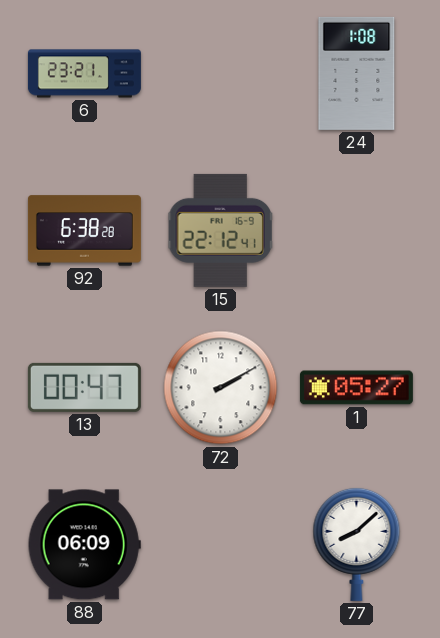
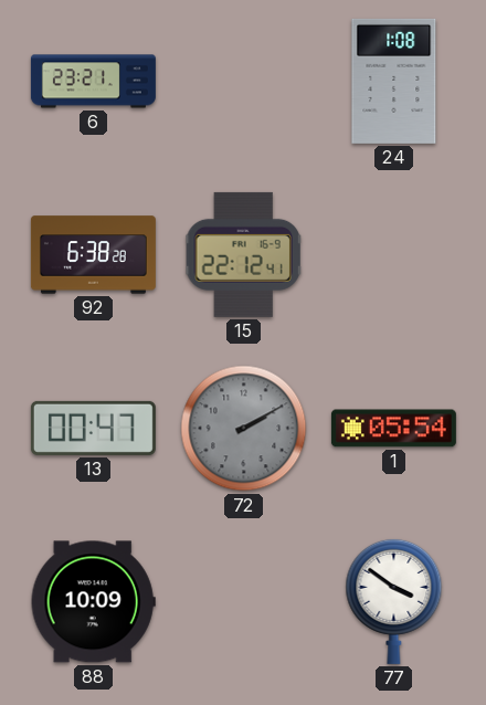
72 dial: white -> grey
1: 05:27 -> 05:54
88: 06:09 -> 10:09
77: 8:08 -> 3:51
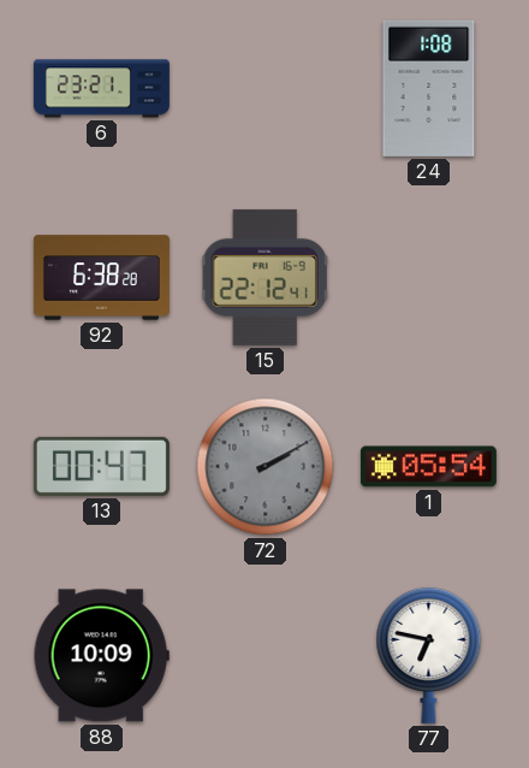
77: 3:51 -> 6:47
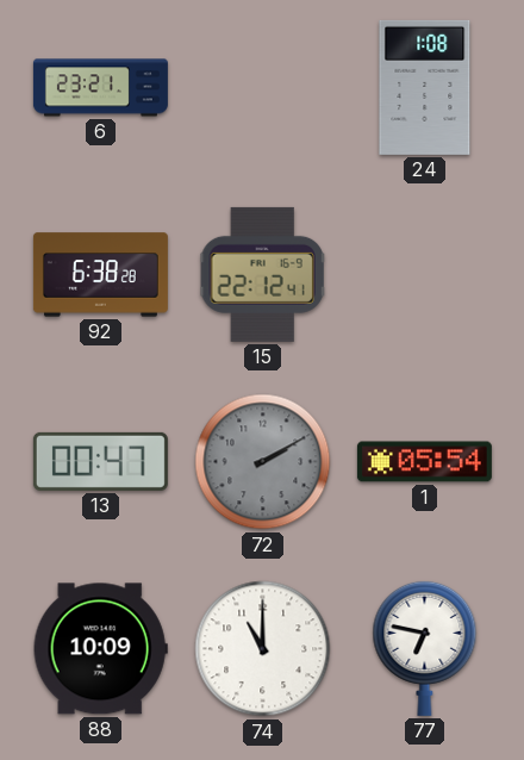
74: none -> 11:00
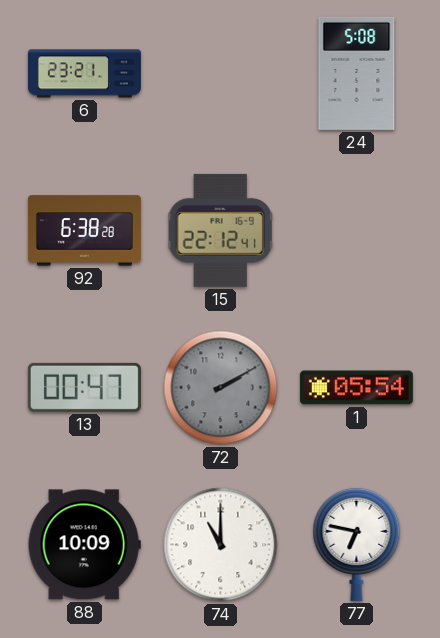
24: 1:08 -> 5:08
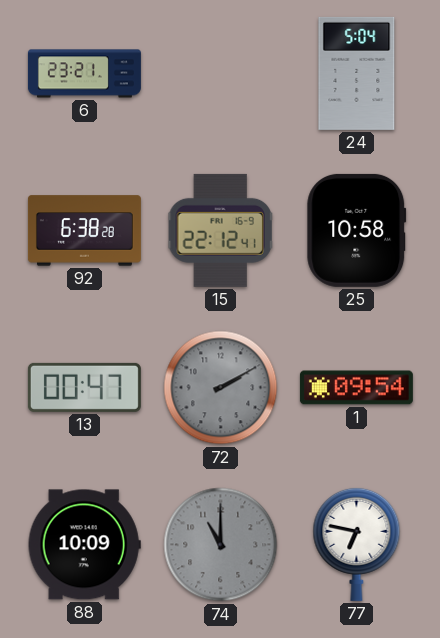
24: 5:08 -> 5:04
25: none -> 10:58
1: 05:54 -> 09:54
74 dial: white -> grey
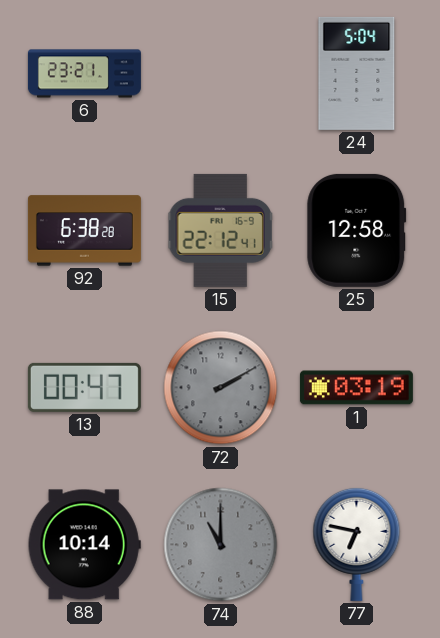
25: 10:58 -> 12:58
1: 09:54 -> 03:19
88: 10:09 -> 10:14
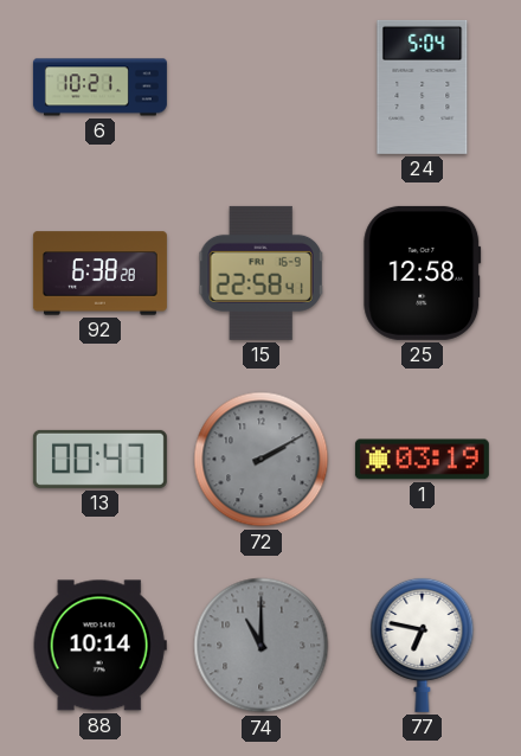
6: 23:21 -> 10:21
15: 22:12 -> 22:58
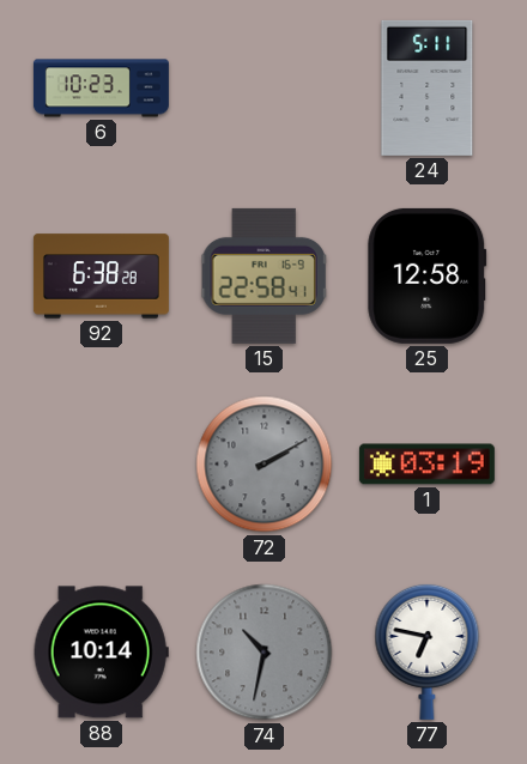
6: 10:21 -> 10:23
24: 5:04 -> 5:11
13: 00:47 -> none
74: 11:00 -> 10:32
